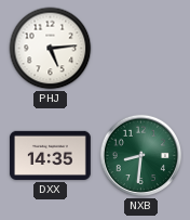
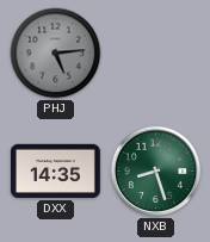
PHJ dial: white -> grey
NXB: 8:31 -> 8:27
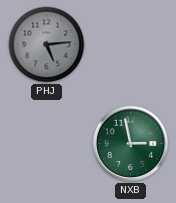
DXX: 14:35 -> none
NXB: 8:27 -> 2:58
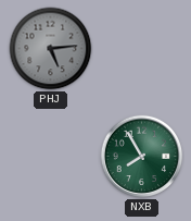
NXB: 2:58 -> 7:55
